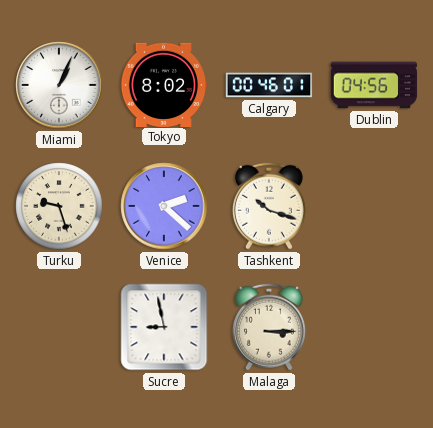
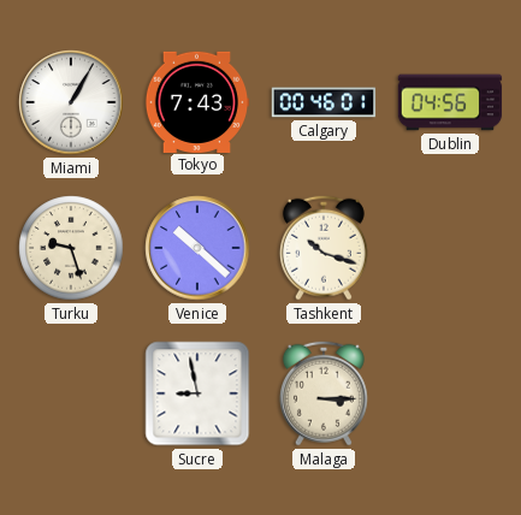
Miami: 1:04 -> 1:05
Tokyo: 8:02 -> 7:43
Venice: 2:22 -> 10:22
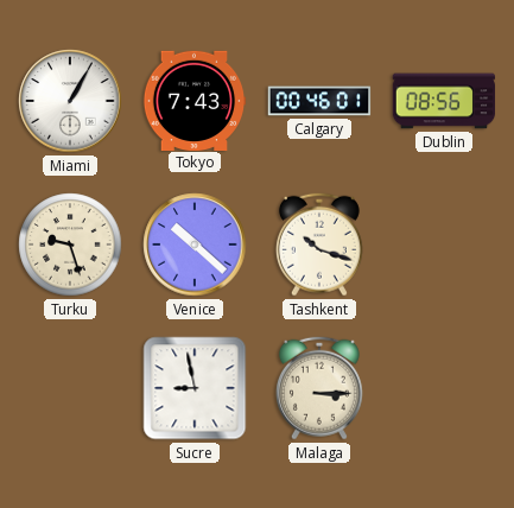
Dublin: 04:56 -> 08:56
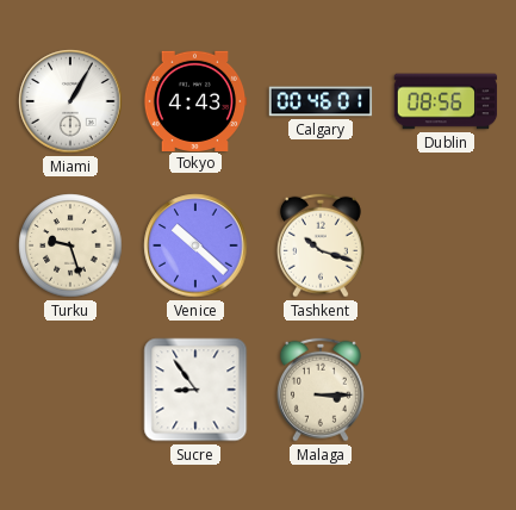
Tokyo: 7:43 -> 4:43
Sucre: 8:58 -> 8:54
